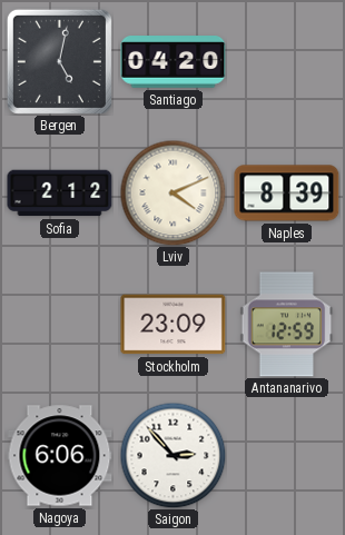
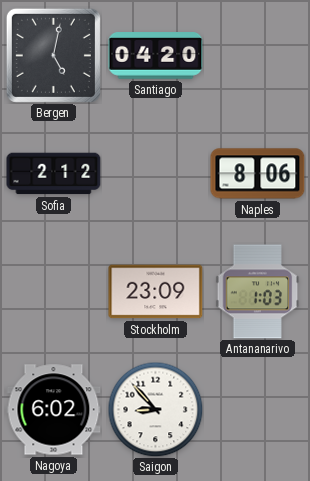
Lviv: 4:11 -> none
Naples: 8:39 -> 8:06
Antananarivo: 12:59 -> 1:03
Nagoya: 6:06 -> 6:02
Saigon: 2:53 -> 8:53
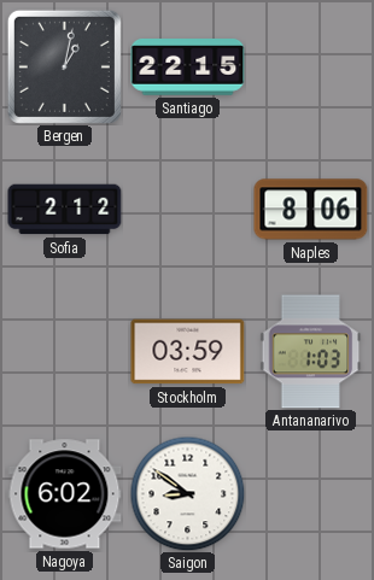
Bergen: 5:02 -> 1:02
Santiago: 04:20 -> 22:15
Stockholm: 23:09 -> 03:59
Saigon: 8:53 -> 8:51
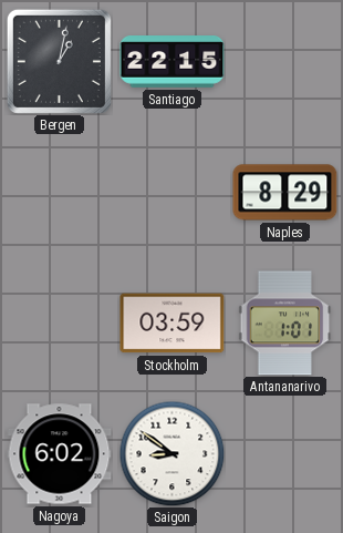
Sofia: 2:12 -> none
Naples: 8:06 -> 8:29
Antananarivo: 1:03 -> 1:01
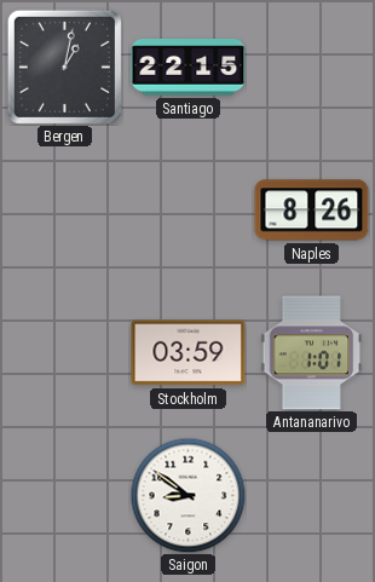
Naples: 8:29 -> 8:26
Nagoya: 6:02 -> none
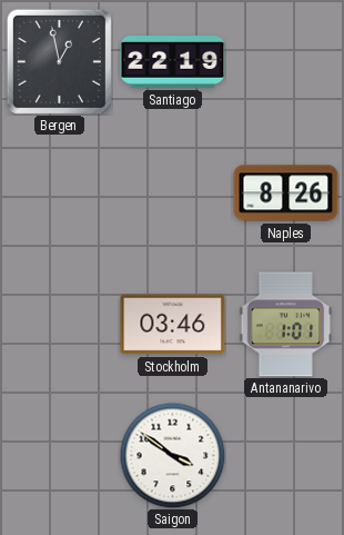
Bergen: 1:02 -> 12:58
Santiago: 22:15 -> 22:19
Stockholm: 03:59 -> 03:46
Saigon: 8:51 -> 3:51
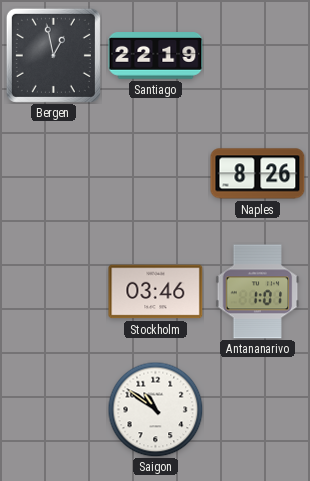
Saigon: 3:51 -> 10:51
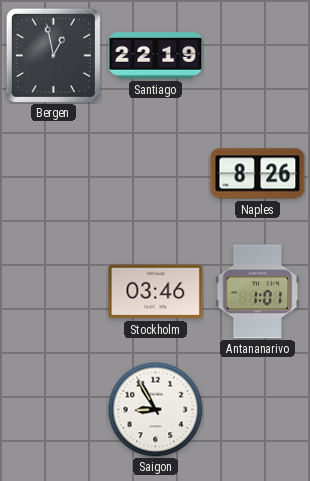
Saigon: 10:51 -> 8:55
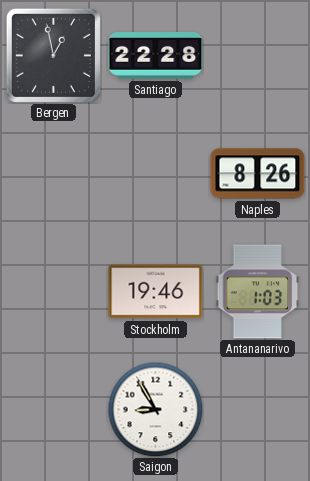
Santiago: 22:19 -> 22:28
Stockholm: 03:46 -> 19:46
Antananarivo: 1:01 -> 1:03
